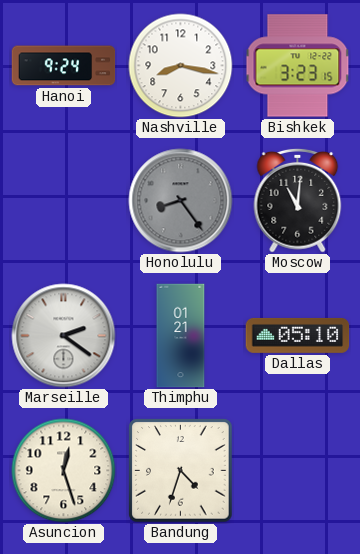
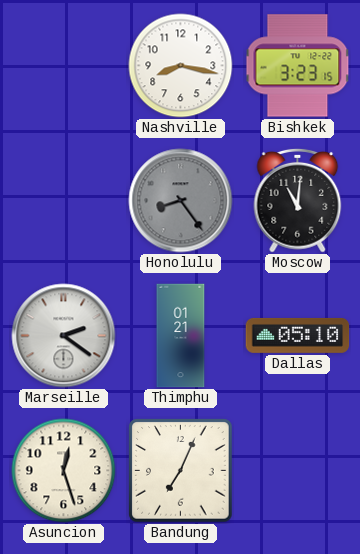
Hanoi: 9:24 -> none
Bandung: 4:33 -> 7:04
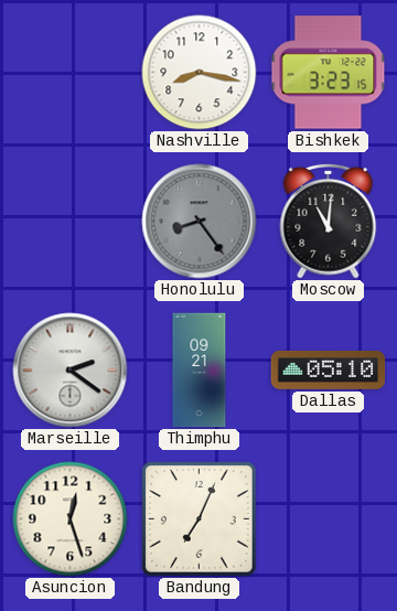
Thimphu: 01:21 -> 09:21
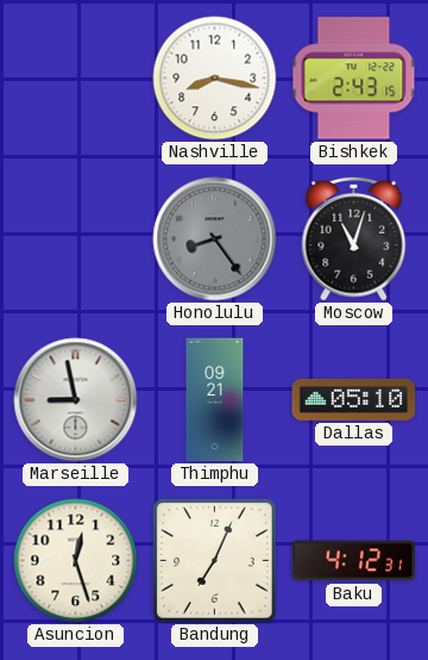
Bishkek: 3:23 -> 2:43
Moscow: 11:01 -> 11:03
Marseille: 2:21 -> 8:58
Baku: none -> 4:12
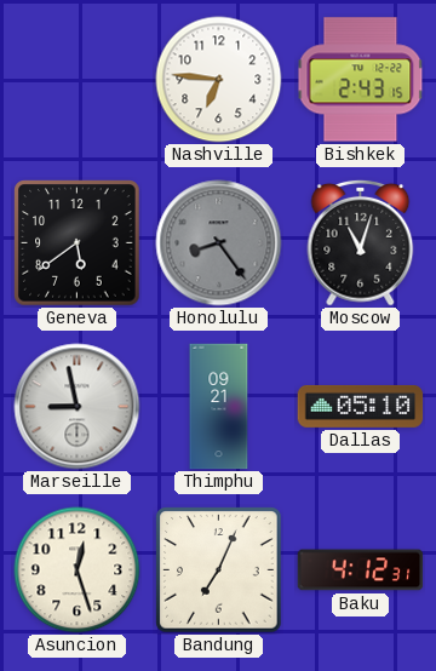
Nashville: 8:17 -> 6:46
Geneva: none -> 5:39
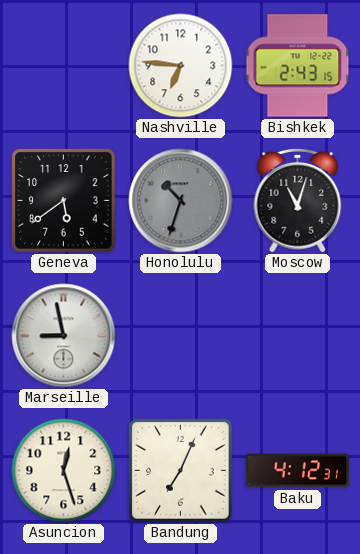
Honolulu: 8:24 -> 10:33
Thimphu: 09:21 -> none
Dallas: 05:10 -> none
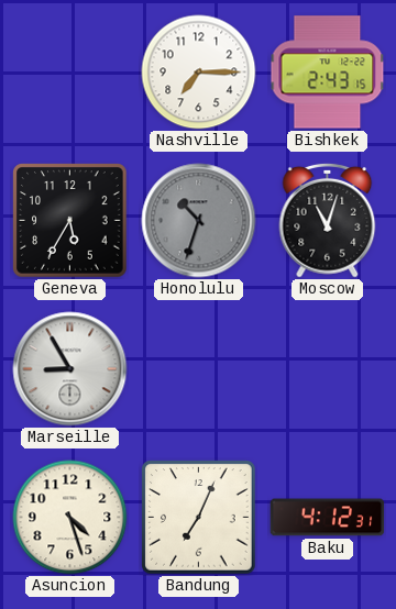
Nashville: 6:46 -> 7:15
Geneva: 5:39 -> 5:35
Marseille: 8:58 -> 8:55
Asuncion: 12:27 -> 4:27
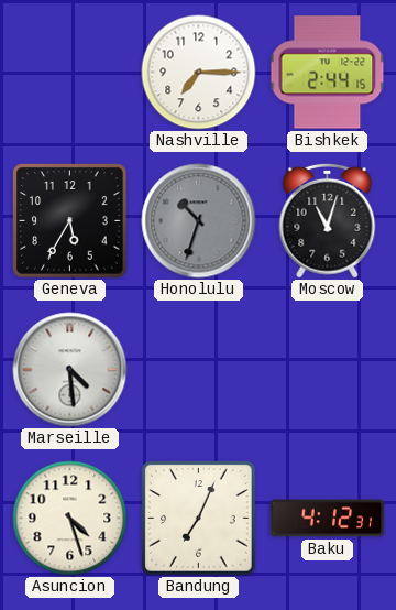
Bishkek: 2:43 -> 2:44
Marseille: 8:55 -> 4:29
